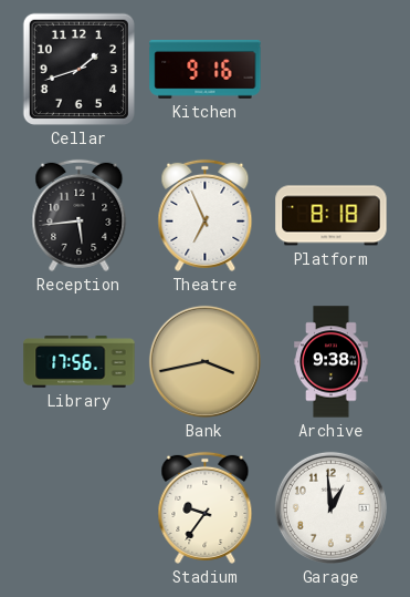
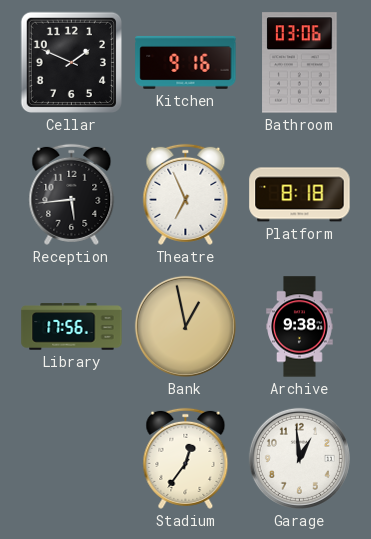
Cellar: 1:42 -> 1:49
Bathroom: none -> 03:06
Bank: 3:43 -> 12:58
Stadium: 9:36 -> 12:36
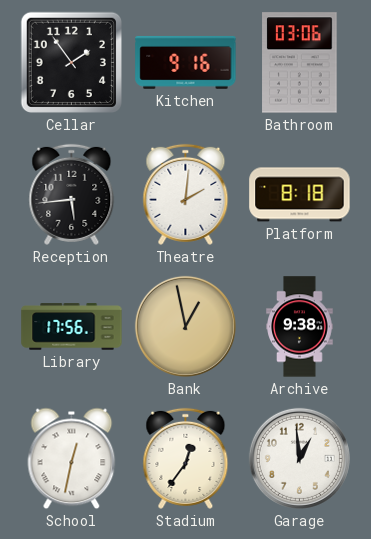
Cellar: 1:49 -> 1:54
Theatre: 6:56 -> 2:01
School: none -> 12:32
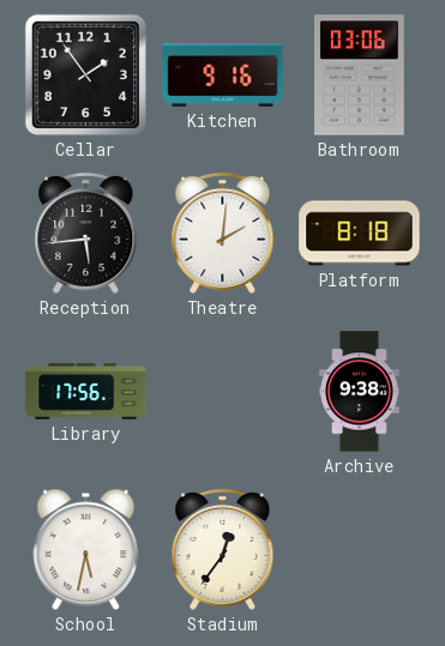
Bank: 12:58 -> none
School: 12:32 -> 5:32
Garage: 12:59 -> none
